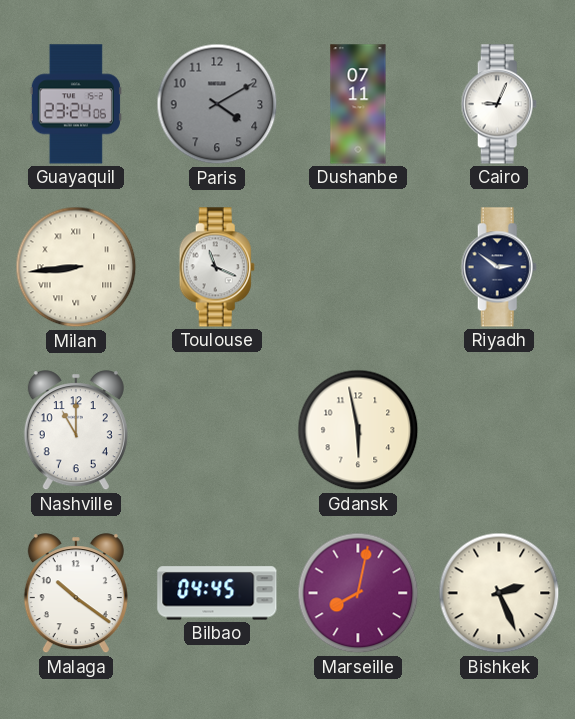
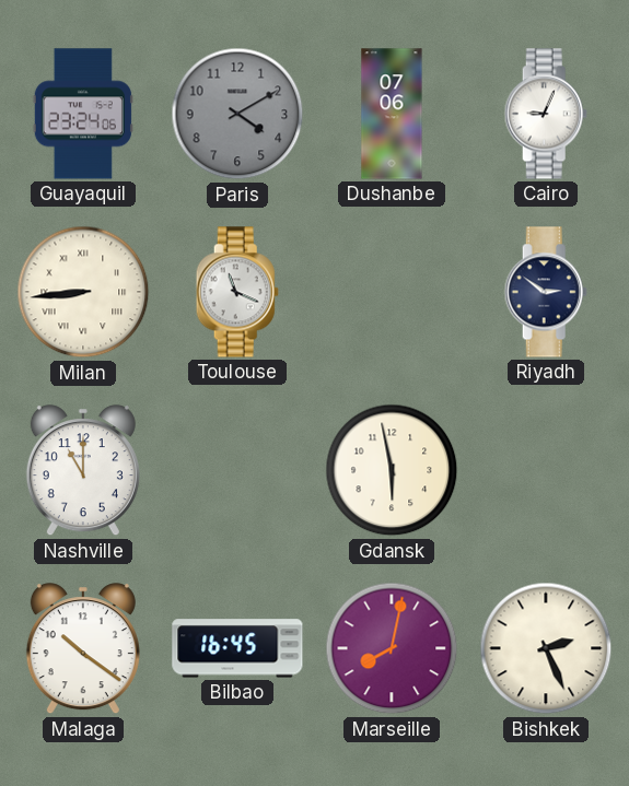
Dushanbe: 07:11 -> 07:06
Bilbao: 04:45 -> 16:45
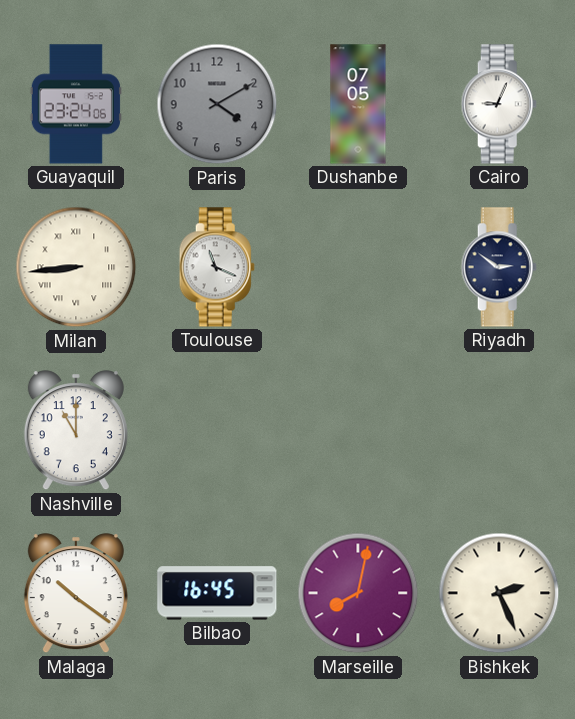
Dushanbe: 07:06 -> 07:05
Gdansk: 5:58 -> none
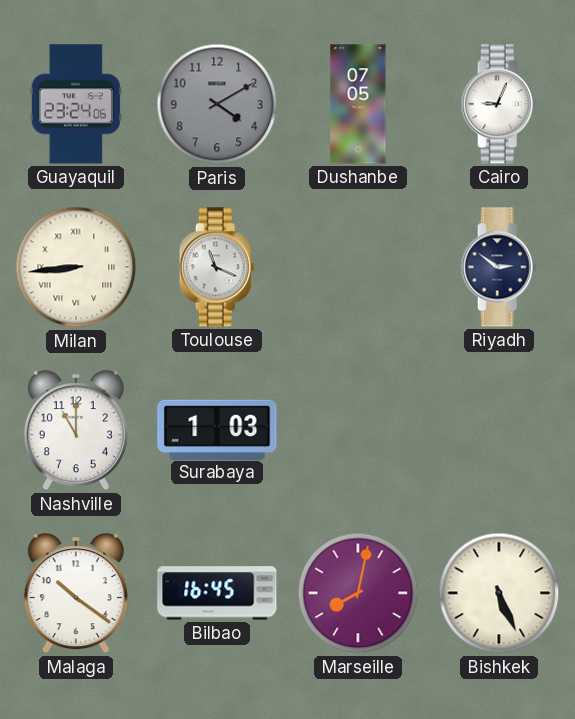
Surabaya: none -> 1:03
Bishkek: 2:26 -> 5:26
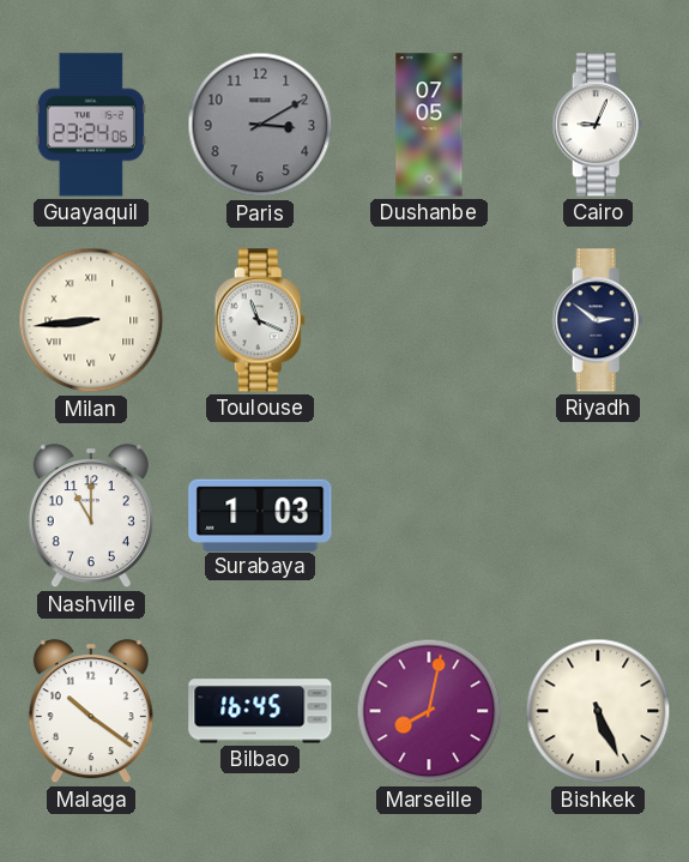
Paris: 4:10 -> 3:10
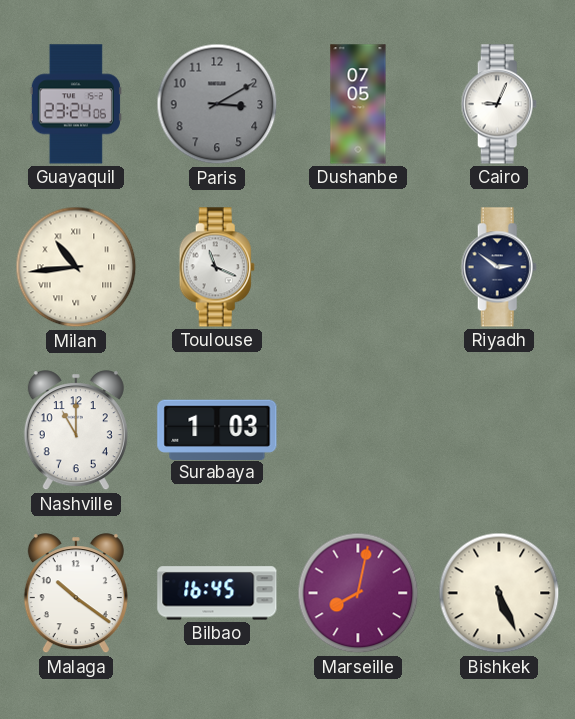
Milan: 8:44 -> 10:44
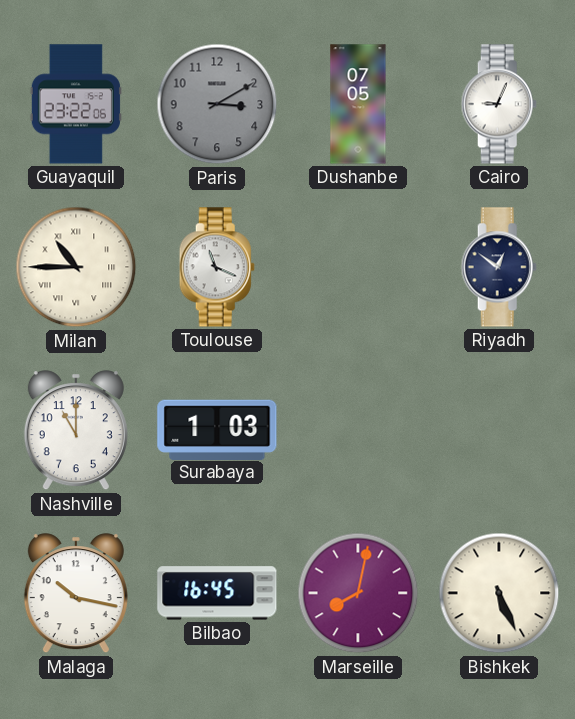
Guayaquil: 23:24 -> 23:22
Milan: 10:44 -> 10:45
Riyadh: 2:51 -> 12:51
Malaga: 10:21 -> 10:17
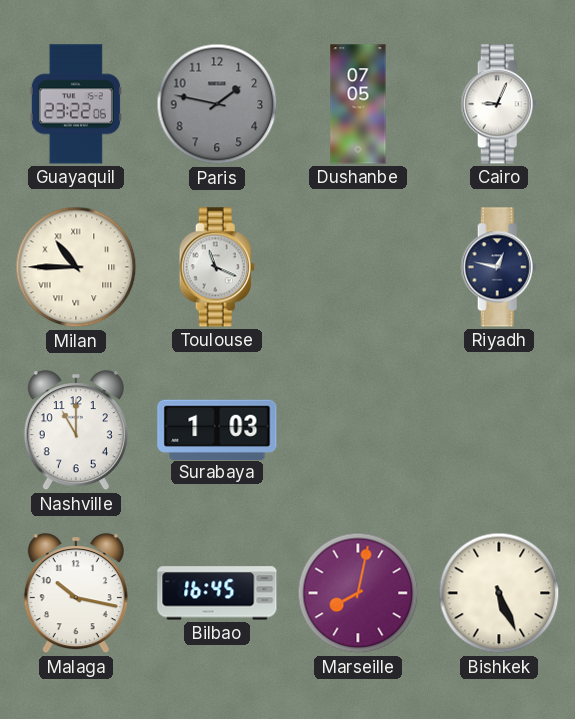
Paris: 3:10 -> 1:47
Riyadh: 12:51 -> 12:47
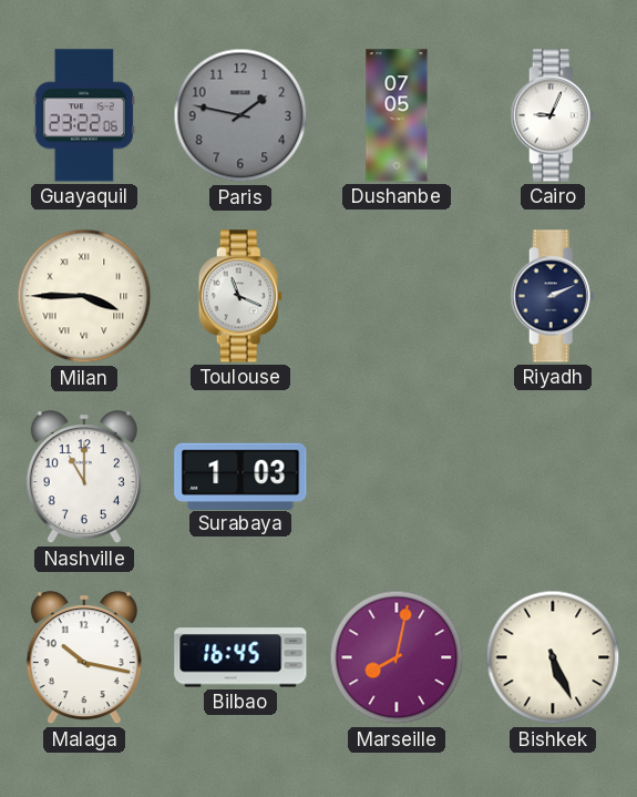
Milan: 10:45 -> 3:45
Riyadh: 12:47 -> 2:11
